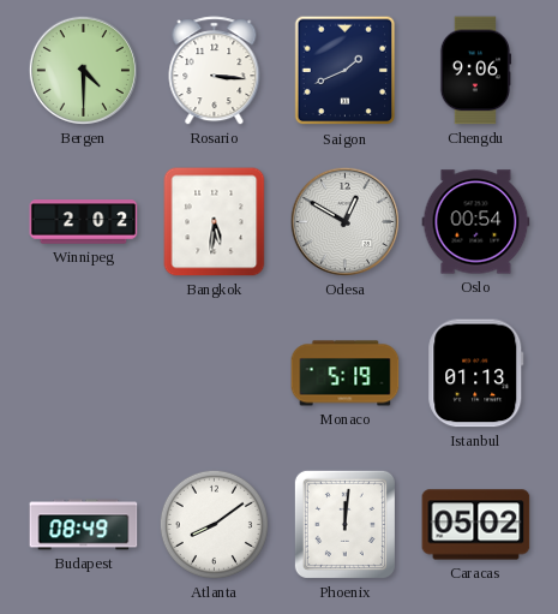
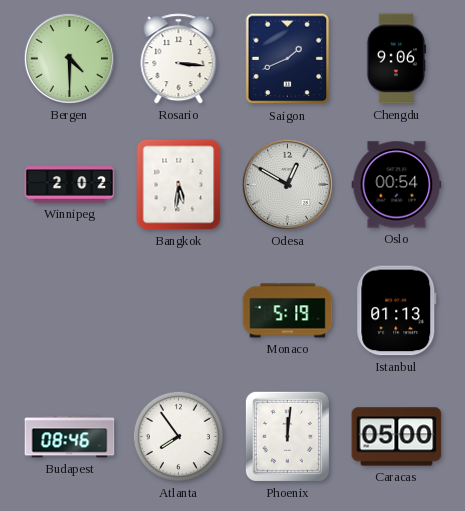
Budapest: 08:49 -> 08:46
Atlanta: 8:09 -> 7:54
Caracas: 05:02 -> 05:00
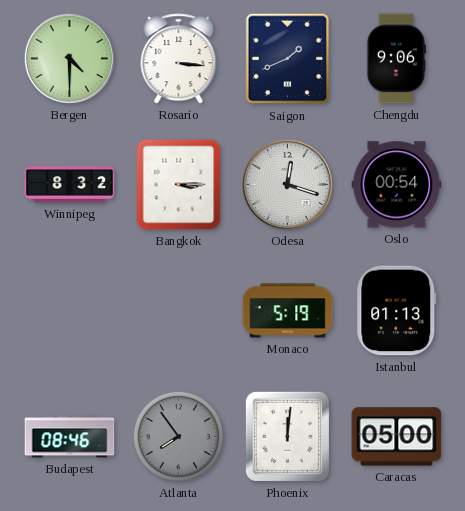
Winnipeg: 2:02 -> 8:32
Bangkok: 5:31 -> 3:15
Odesa: 12:50 -> 12:18
Atlanta dial: white -> grey
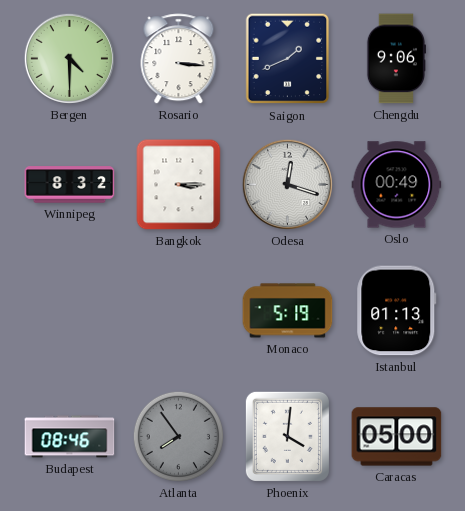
Oslo: 00:54 -> 00:49
Phoenix: 12:01 -> 4:01
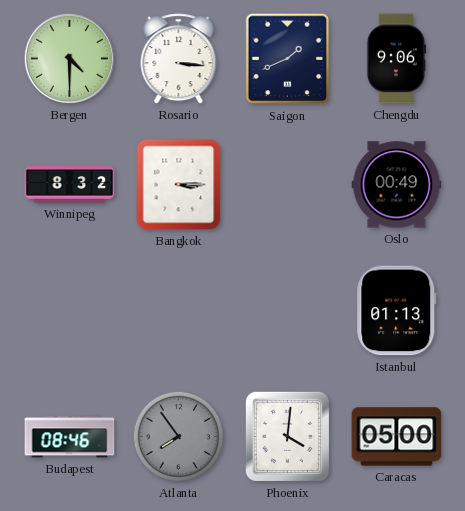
Odesa: 12:18 -> none
Monaco: 5:19 -> none
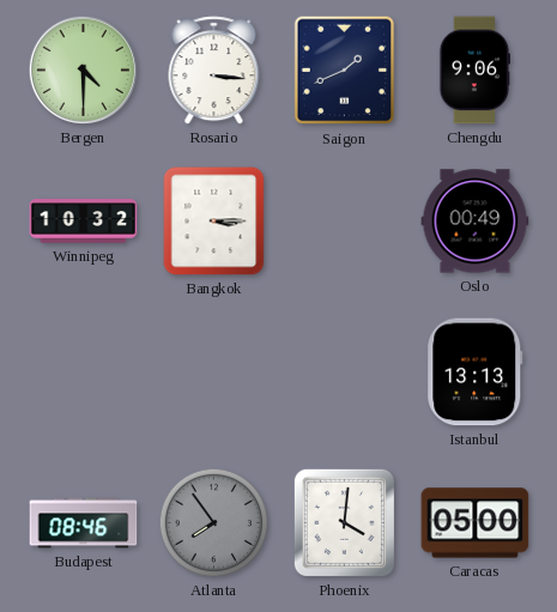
Winnipeg: 8:32 -> 10:32
Istanbul: 01:13 -> 13:13
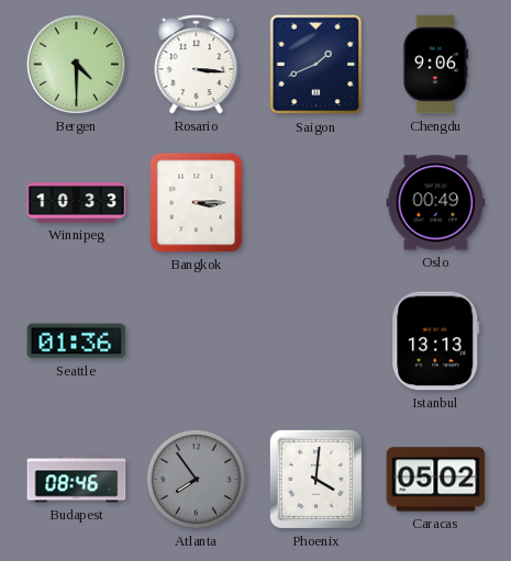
Winnipeg: 10:32 -> 10:33
Seattle: none -> 01:36
Caracas: 05:00 -> 05:02
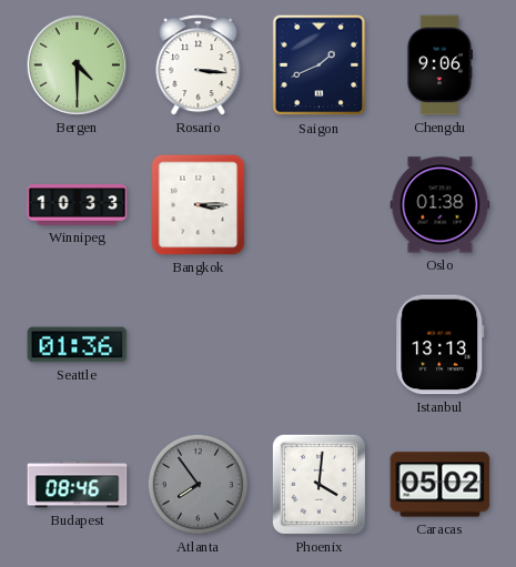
Oslo: 00:49 -> 01:38
